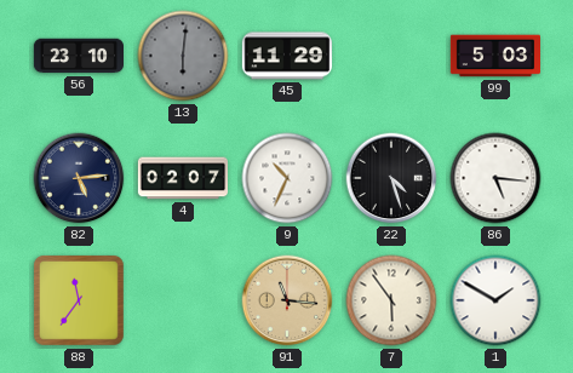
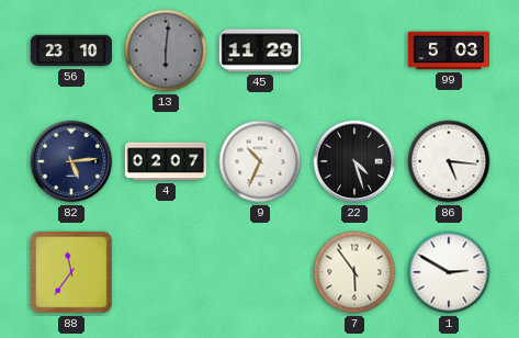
91: 11:16 -> none
1: 1:50 -> 2:50
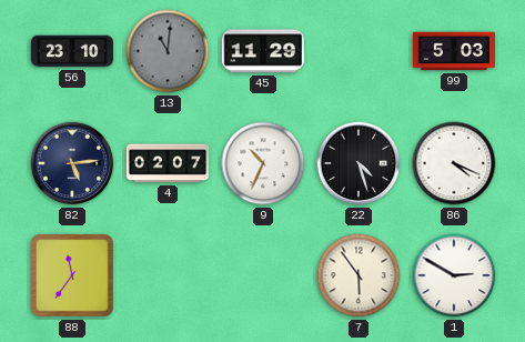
13: 6:01 -> 11:01
86: 5:16 -> 4:19
